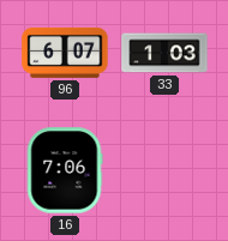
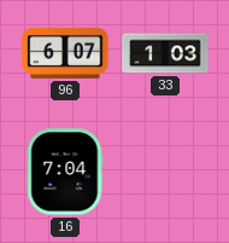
16: 7:06 -> 7:04
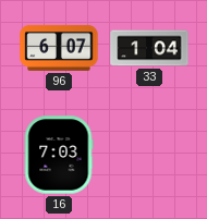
33: 1:03 -> 1:04
16: 7:04 -> 7:03
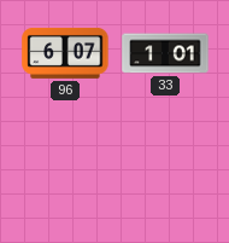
33: 1:04 -> 1:01
16: 7:03 -> none
